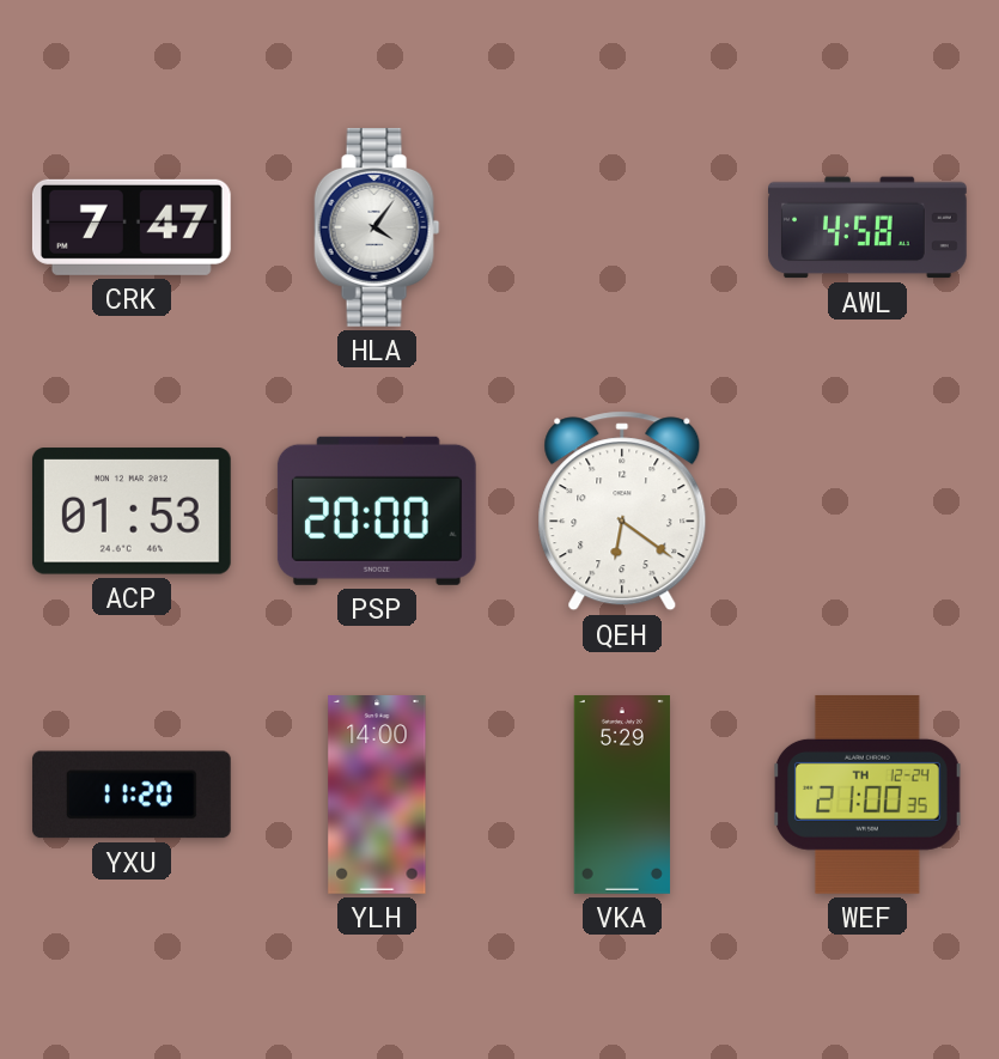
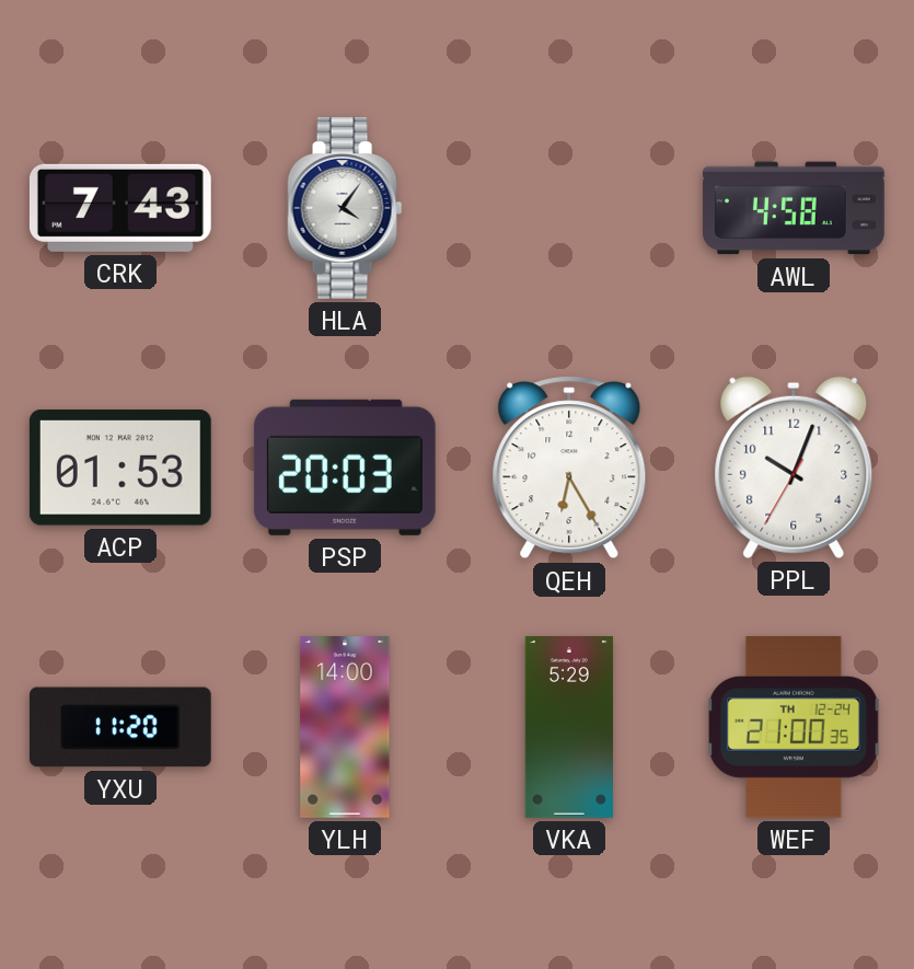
CRK: 7:47 -> 7:43
PSP: 20:00 -> 20:03
QEH: 6:21 -> 6:25
PPL: none -> 10:03
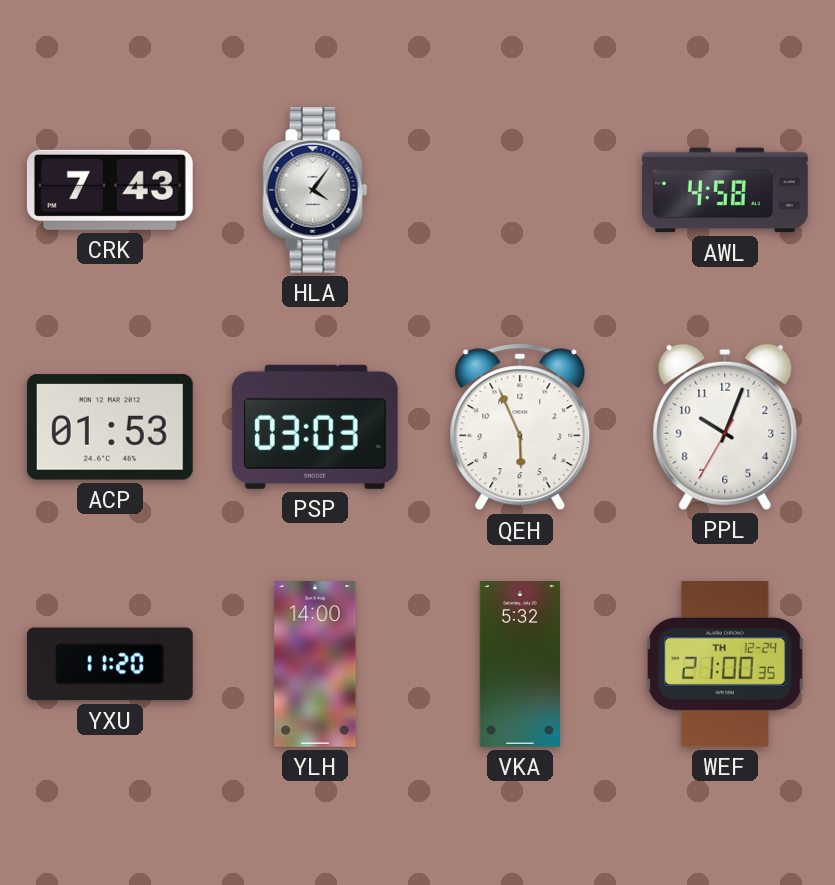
PSP: 20:03 -> 03:03
QEH: 6:25 -> 5:56
VKA: 5:29 -> 5:32
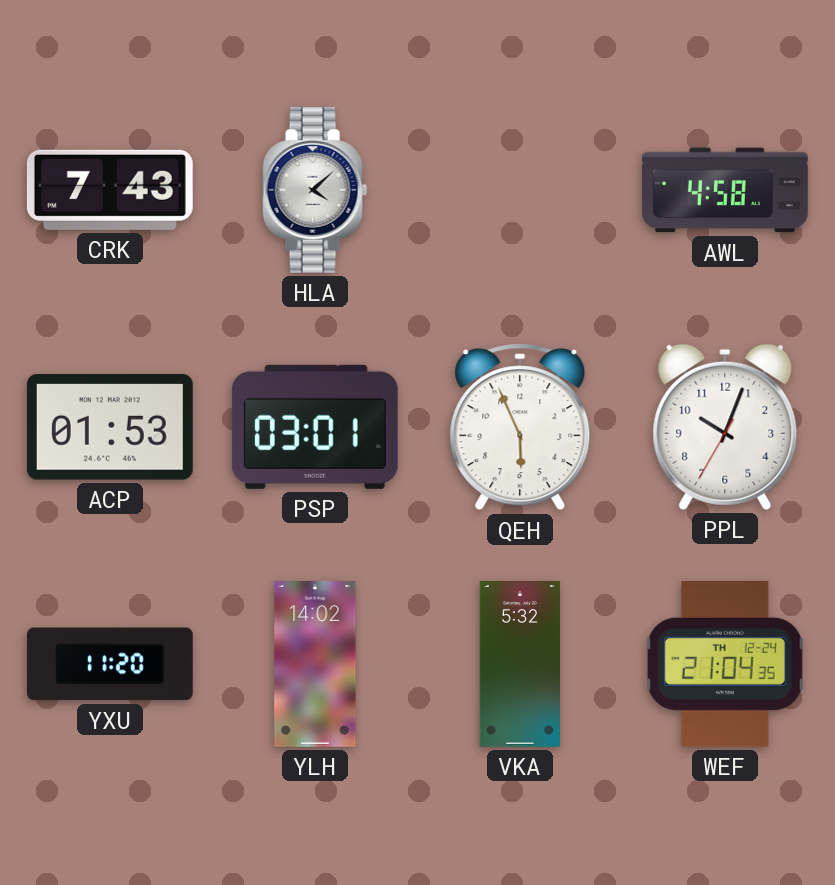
HLA: 4:06 -> 4:08
PSP: 03:03 -> 03:01
YLH: 14:00 -> 14:02
WEF: 21:00 -> 21:04
